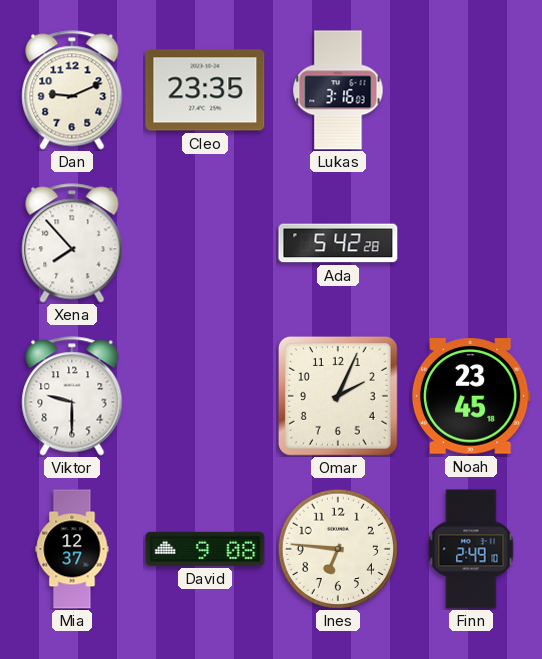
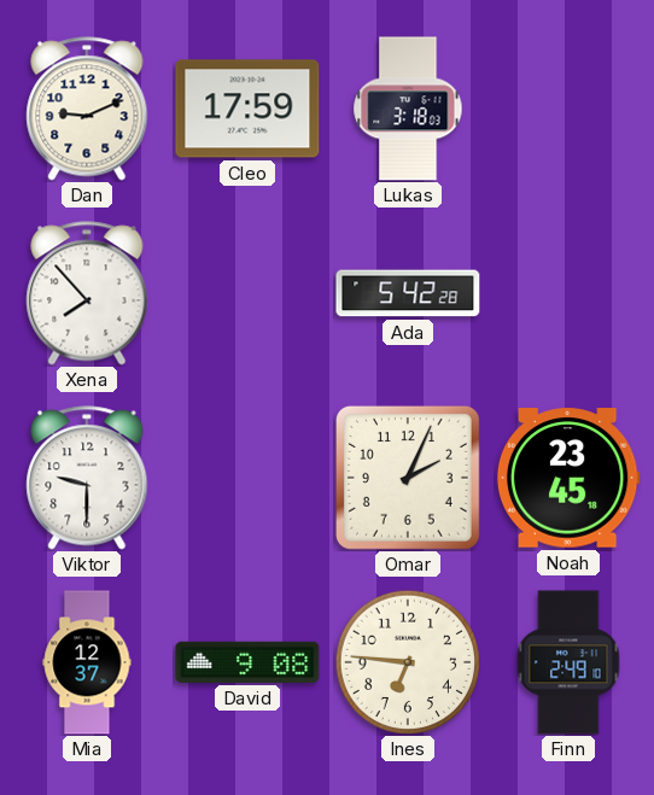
Cleo: 23:35 -> 17:59
Lukas: 3:16 -> 3:18
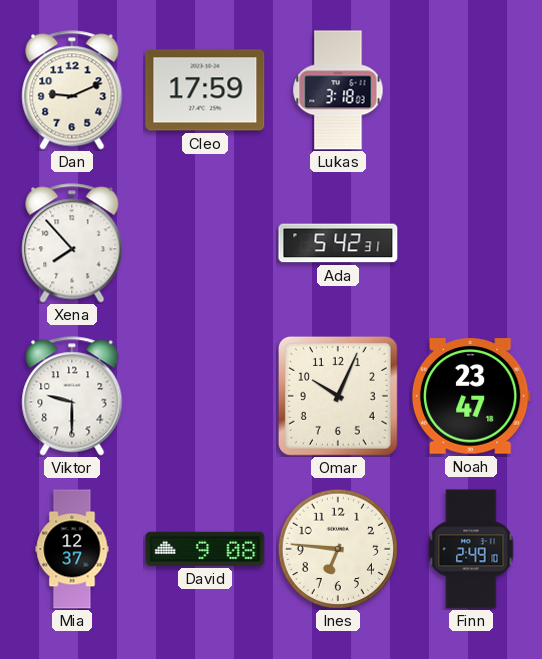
Ada: 5:42:28 -> 5:42:31
Omar: 2:04 -> 10:04
Noah: 23:45 -> 23:47
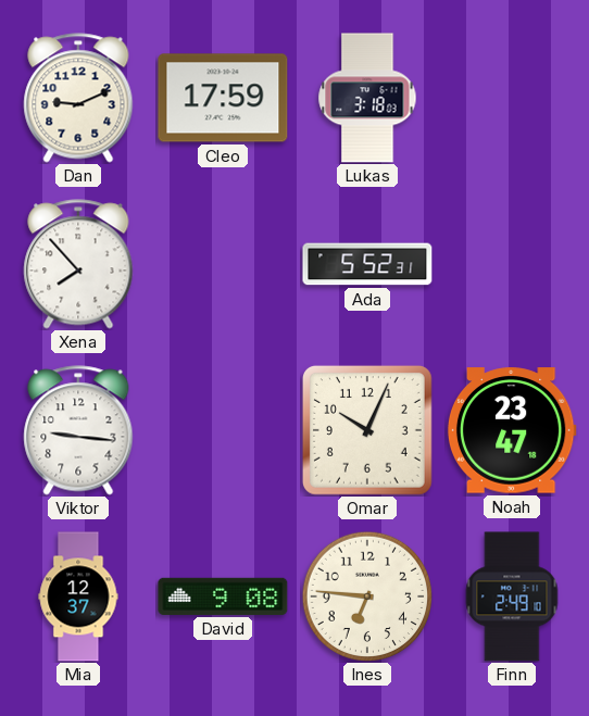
Ada: 5:42 -> 5:52
Viktor: 9:30 -> 9:16
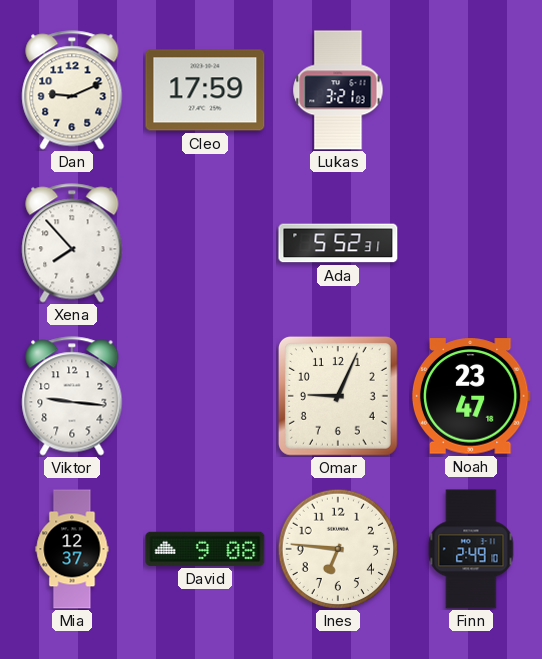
Lukas: 3:18 -> 3:21
Omar: 10:04 -> 9:04
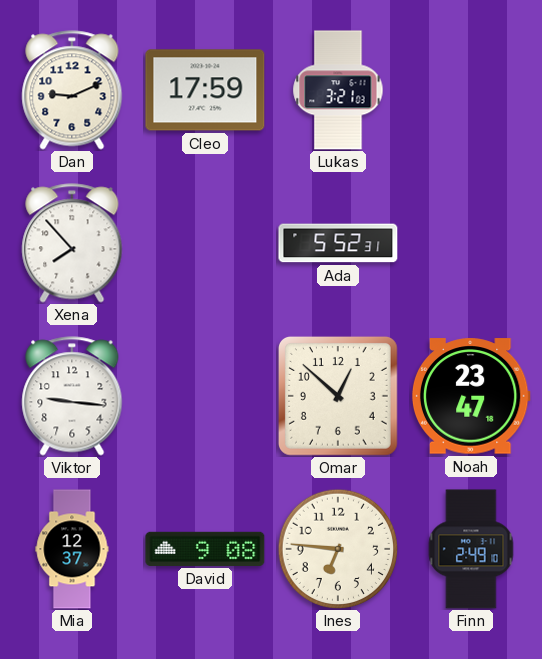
Omar: 9:04 -> 12:52
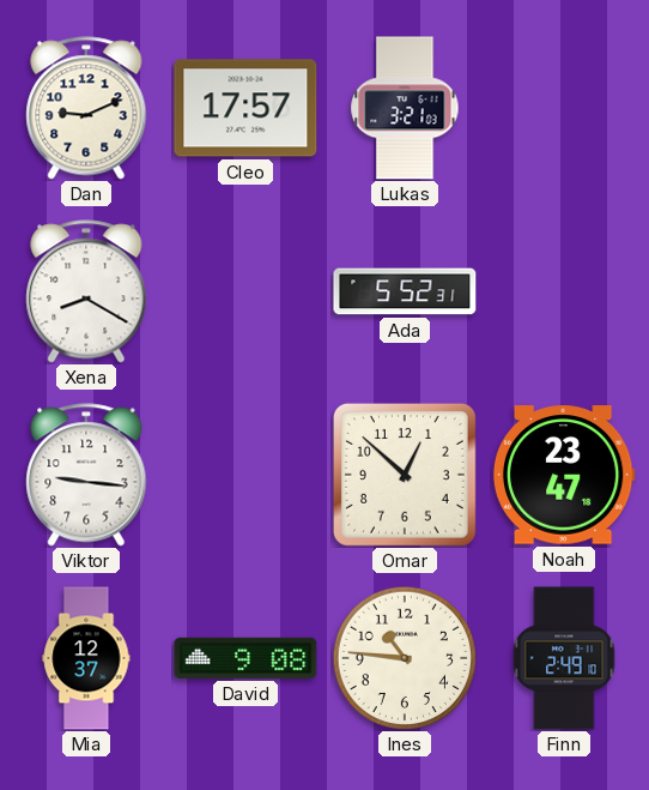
Cleo: 17:59 -> 17:57
Xena: 7:53 -> 8:20
Ines: 6:46 -> 10:46
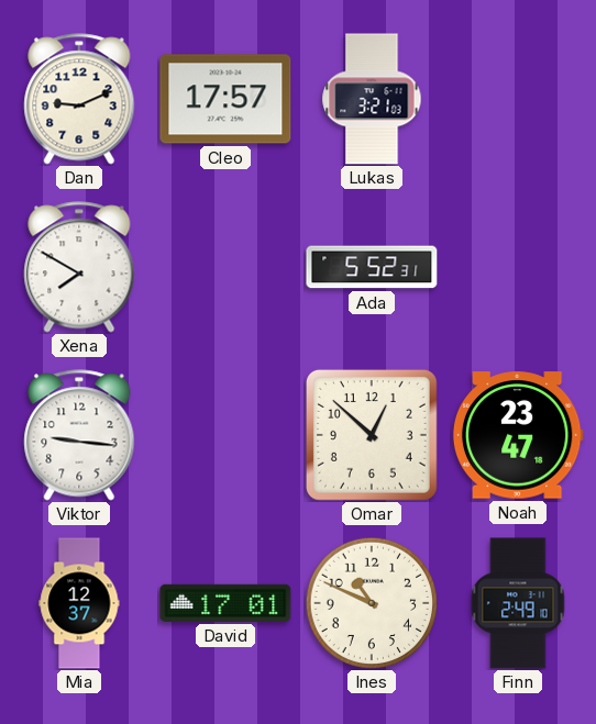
Xena: 8:20 -> 7:50
David: 9:08 -> 17:01
Ines: 10:46 -> 10:49
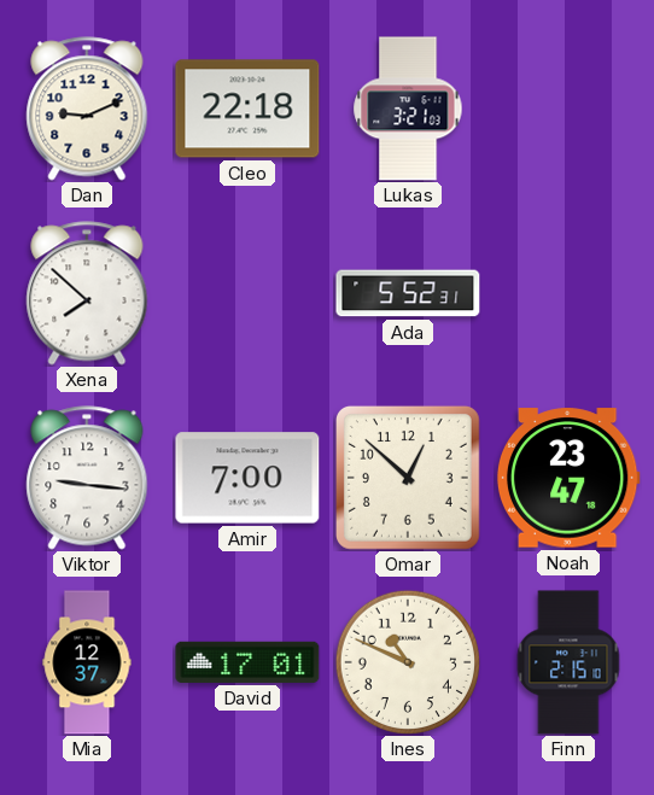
Cleo: 17:57 -> 22:18
Xena: 7:50 -> 7:52
Amir: none -> 7:00
Finn: 2:49 -> 2:15
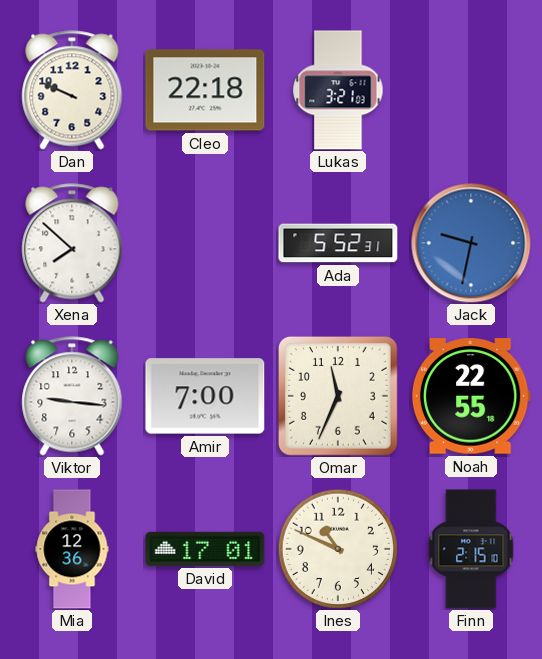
Dan: 9:11 -> 9:49
Jack: none -> 9:32
Omar: 12:52 -> 11:34
Noah: 23:47 -> 22:55
Mia: 12:37 -> 12:36
